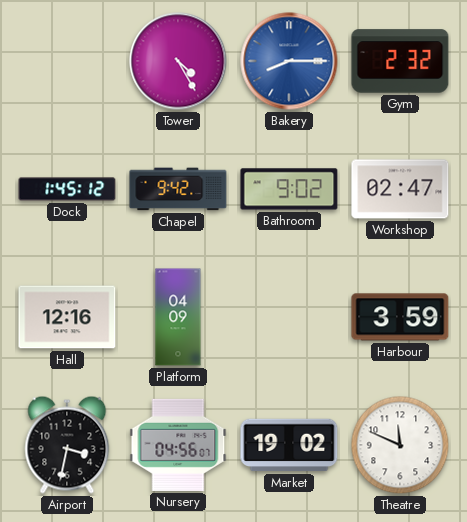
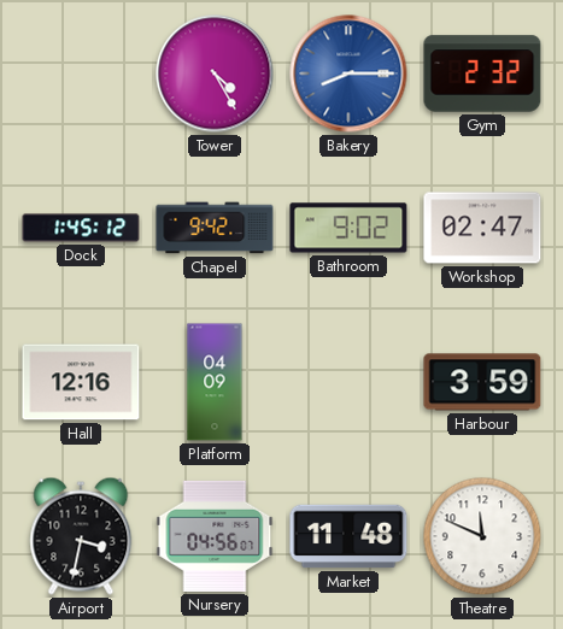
Market: 19:02 -> 11:48
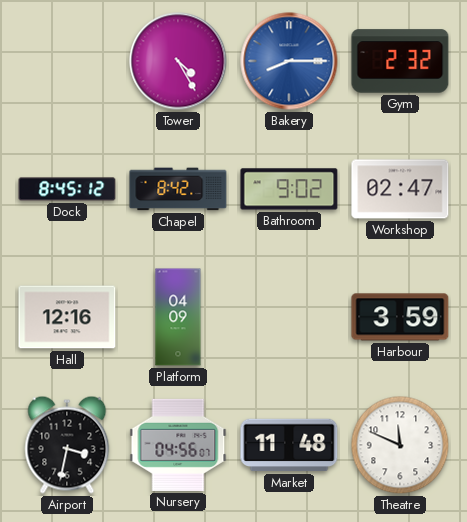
Dock: 1:45 -> 8:45
Chapel: 9:42 -> 8:42
